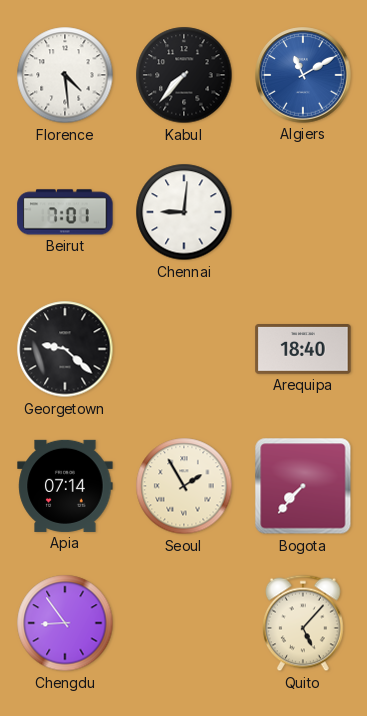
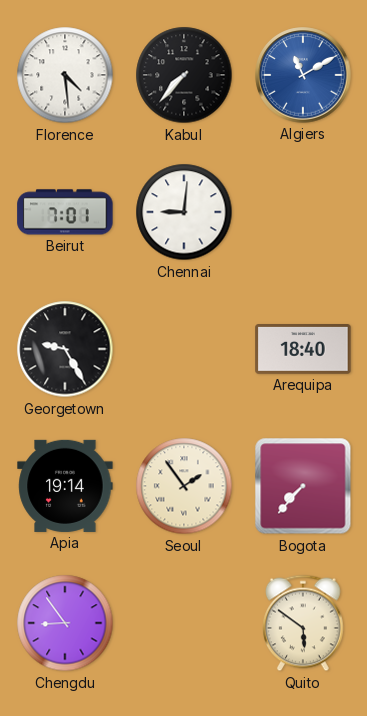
Georgetown: 9:22 -> 9:25
Apia: 07:14 -> 19:14
Seoul: 1:55 -> 1:54
Quito: 5:07 -> 5:51
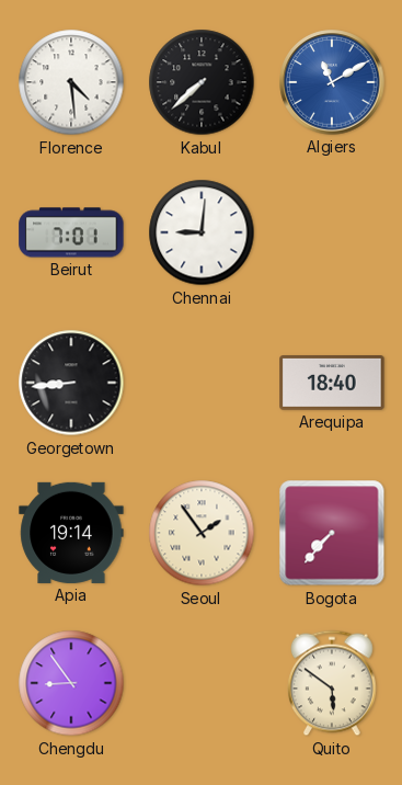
Kabul: 7:37 -> 7:38
Georgetown: 9:25 -> 8:44
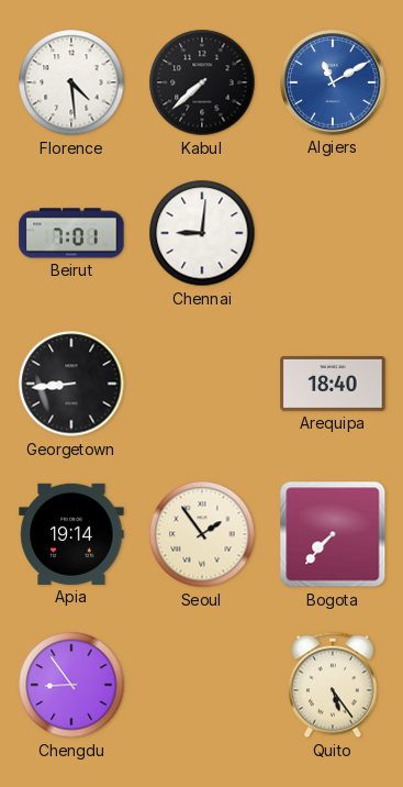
Quito: 5:51 -> 5:24
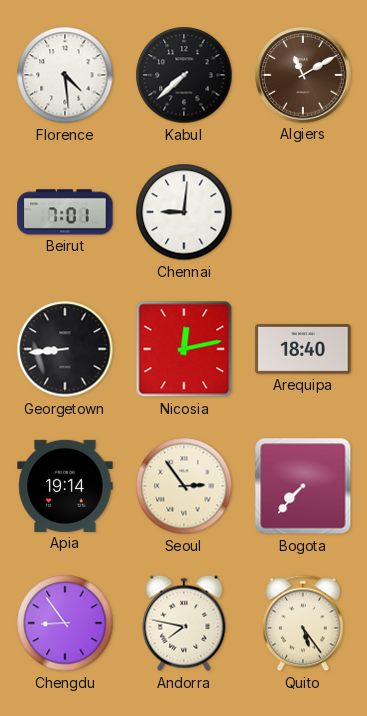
Algiers dial: blue -> brown
Nicosia: none -> 12:13
Seoul: 1:54 -> 2:54
Andorra: none -> 7:47
